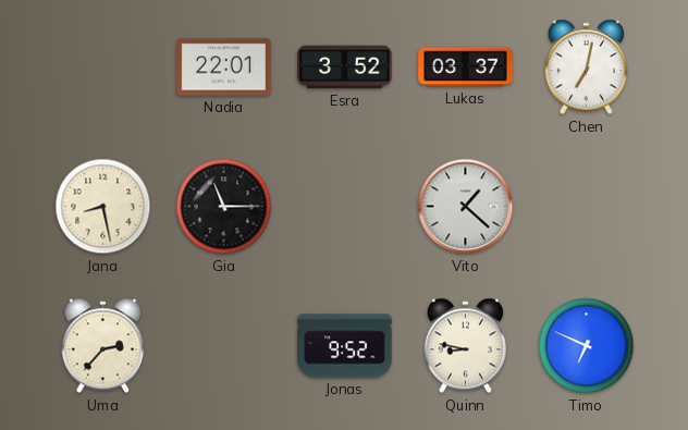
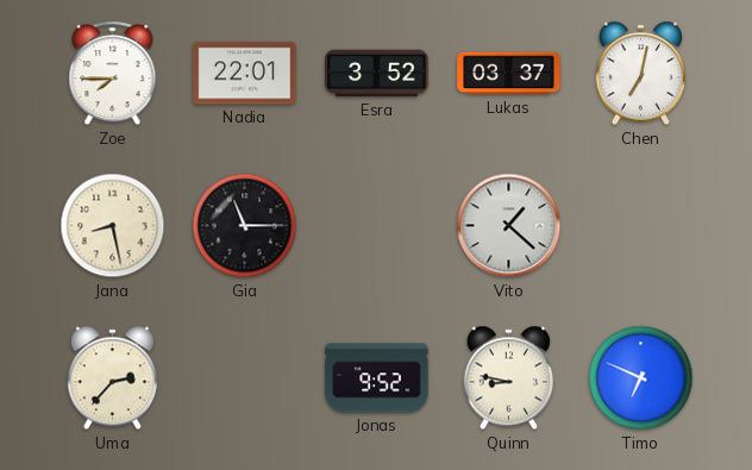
Zoe: none -> 7:45
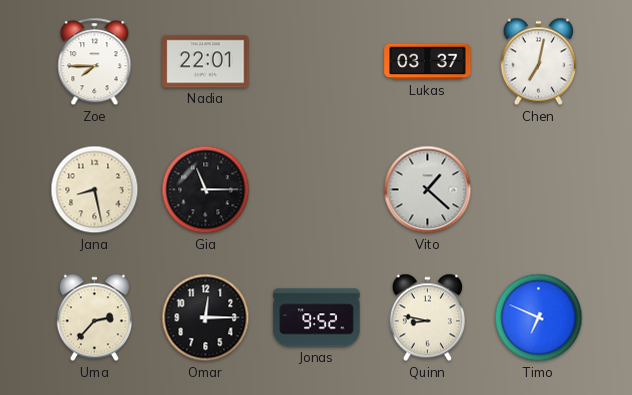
Esra: 3:52 -> none
Omar: none -> 12:15
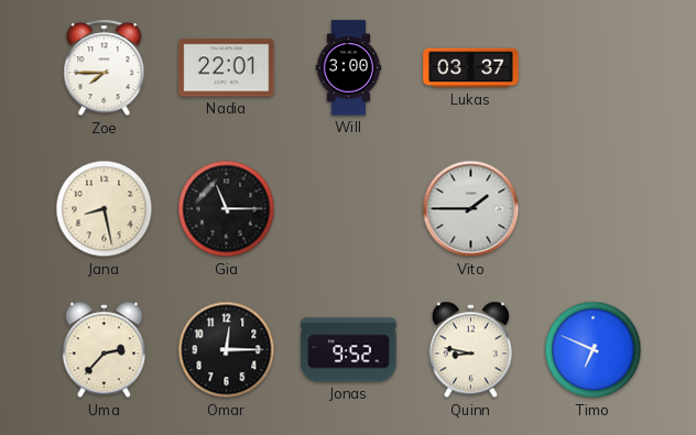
Will: none -> 3:00
Chen: 7:02 -> none
Vito: 1:22 -> 1:45
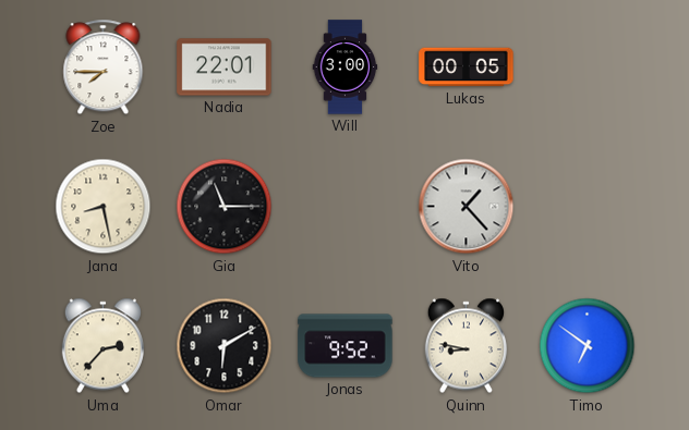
Lukas: 03:37 -> 00:05
Vito: 1:45 -> 1:23
Omar: 12:15 -> 6:10
Timo: 6:49 -> 6:51
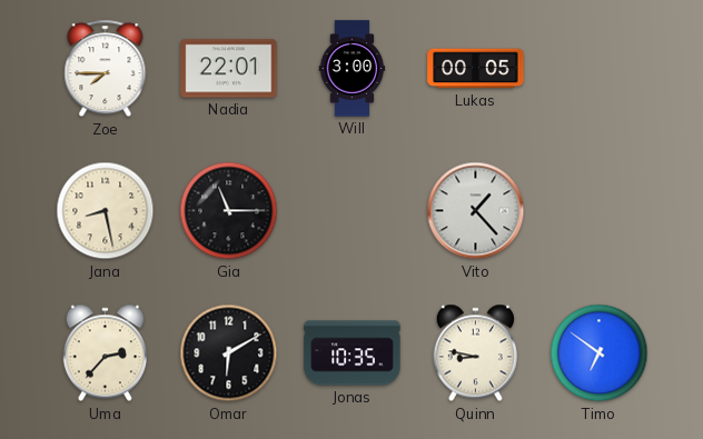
Jonas: 9:52 -> 10:35
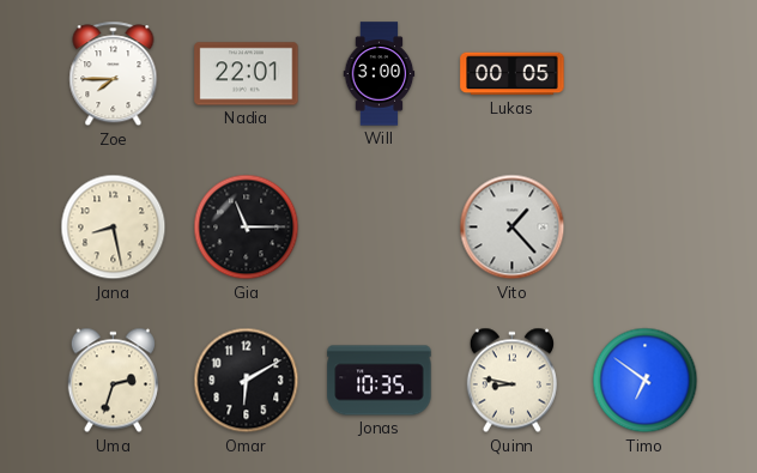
Uma: 2:37 -> 2:33
